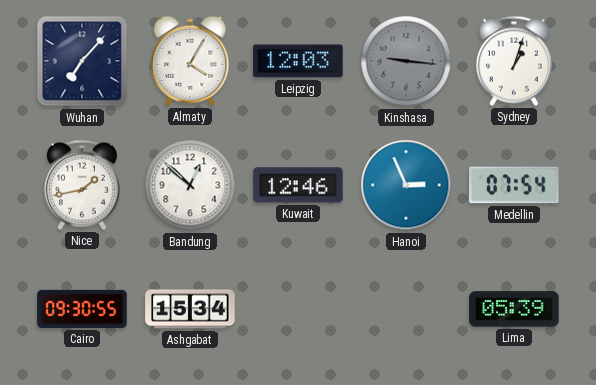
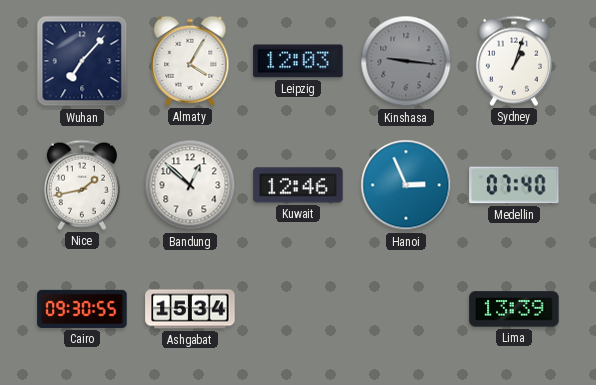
Medellin: 07:54 -> 07:40
Lima: 05:39 -> 13:39
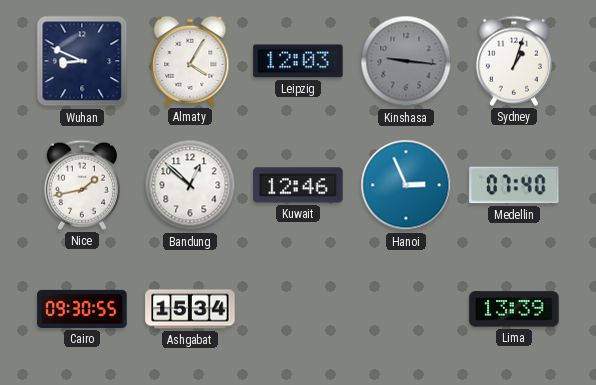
Wuhan: 7:07 -> 8:49
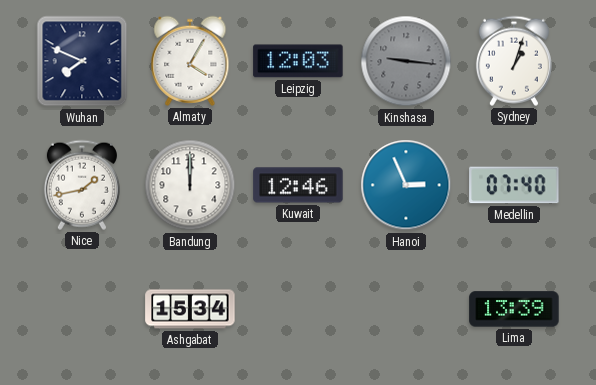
Wuhan: 8:49 -> 7:49
Bandung: 12:52 -> 12:00
Cairo: 09:30 -> none
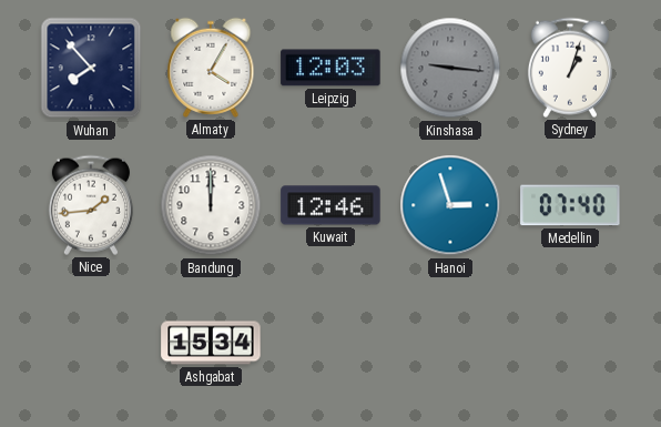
Wuhan: 7:49 -> 7:53
Nice: 1:43 -> 1:44
Hanoi: 2:56 -> 2:57
Lima: 13:39 -> none
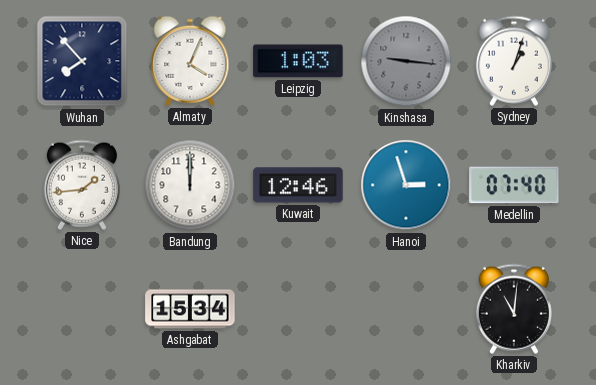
Almaty: 4:05 -> 4:04
Leipzig: 12:03 -> 1:03
Kharkiv: none -> 11:01
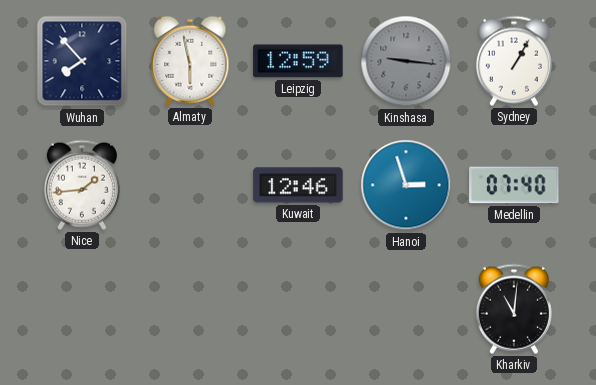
Almaty: 4:04 -> 5:58
Leipzig: 1:03 -> 12:59
Sydney: 1:03 -> 1:05
Bandung: 12:00 -> none
Ashgabat: 15:34 -> none
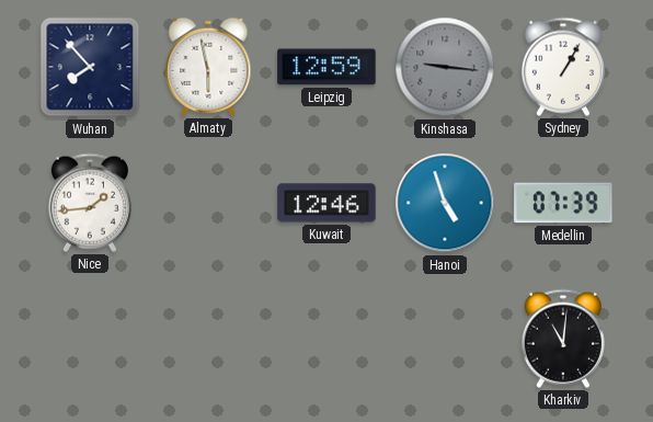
Hanoi: 2:57 -> 4:57
Medellin: 07:40 -> 07:39
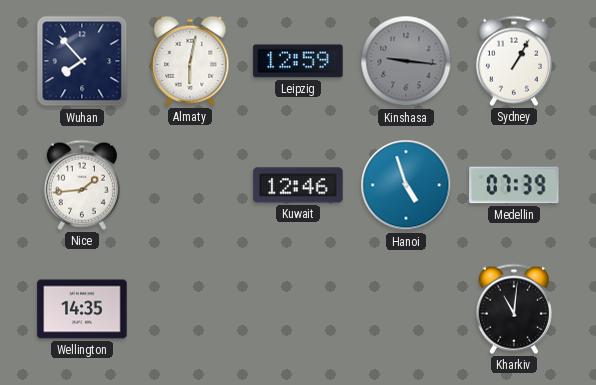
Almaty: 5:58 -> 6:02
Wellington: none -> 14:35
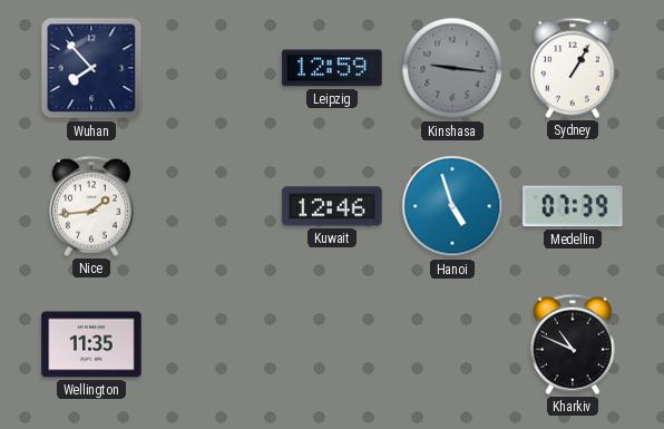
Almaty: 6:02 -> none
Wellington: 14:35 -> 11:35
Kharkiv: 11:01 -> 10:49
